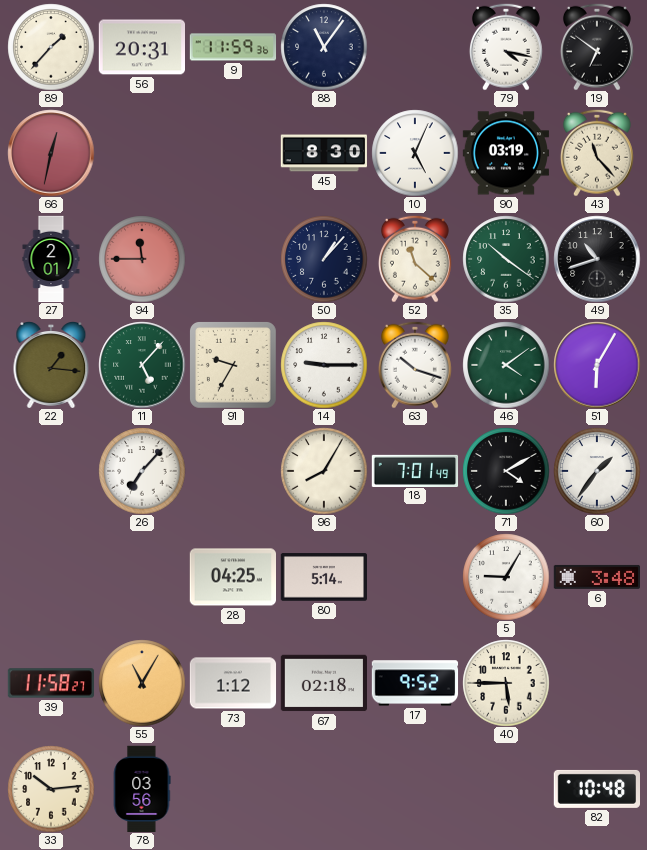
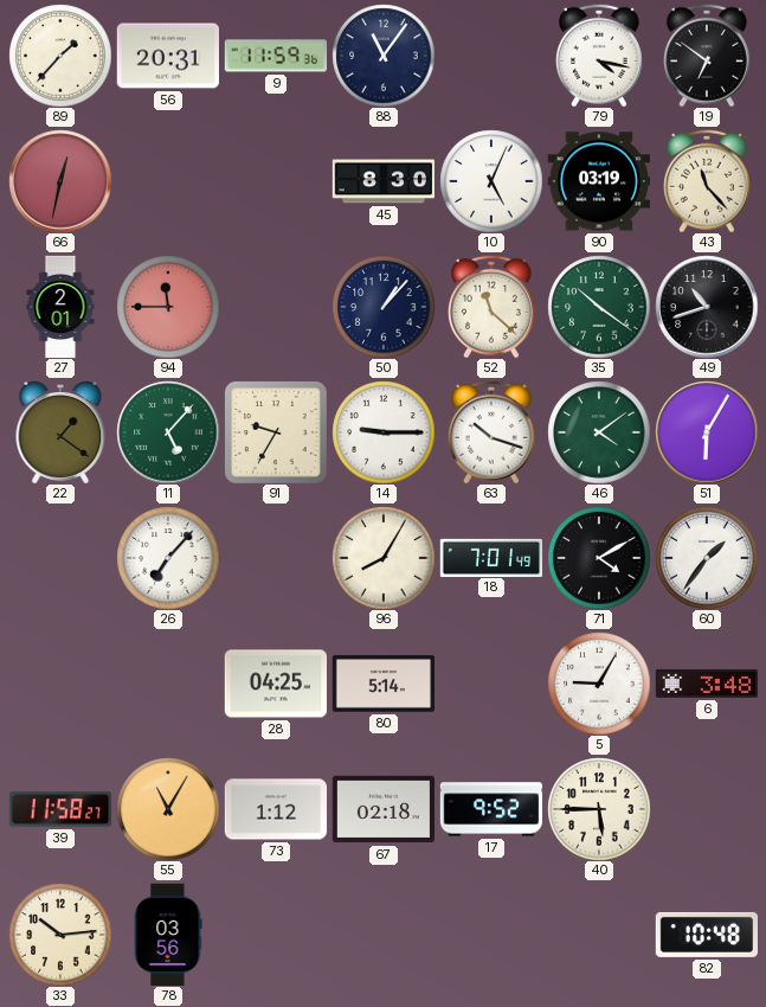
22: 1:16 -> 1:21
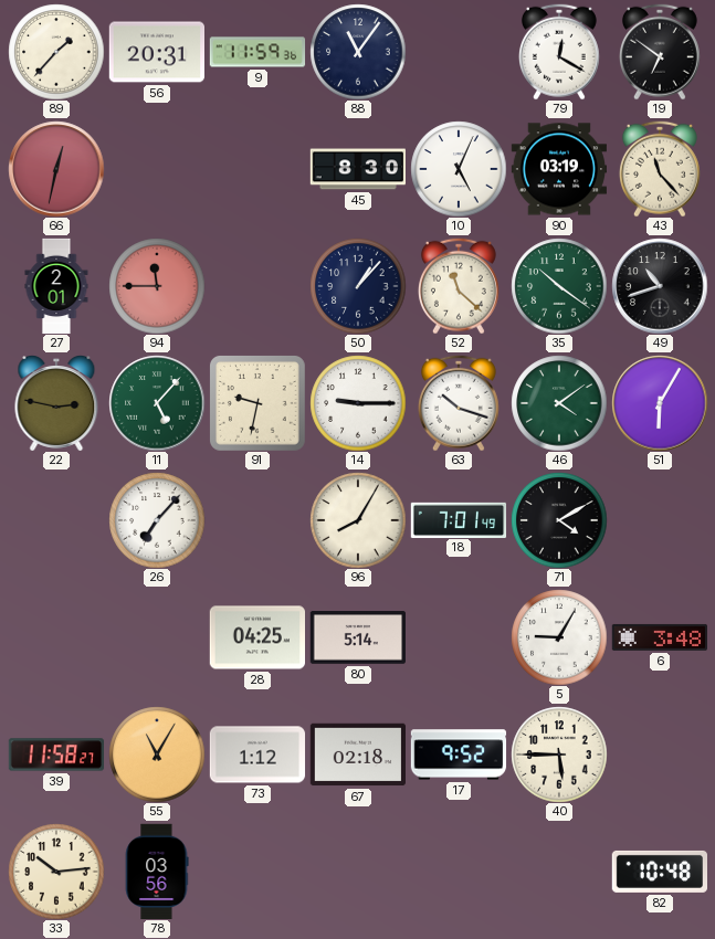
79: 4:17 -> 12:20
22: 1:21 -> 2:47
91: 9:35 -> 9:32
60: 1:36 -> none
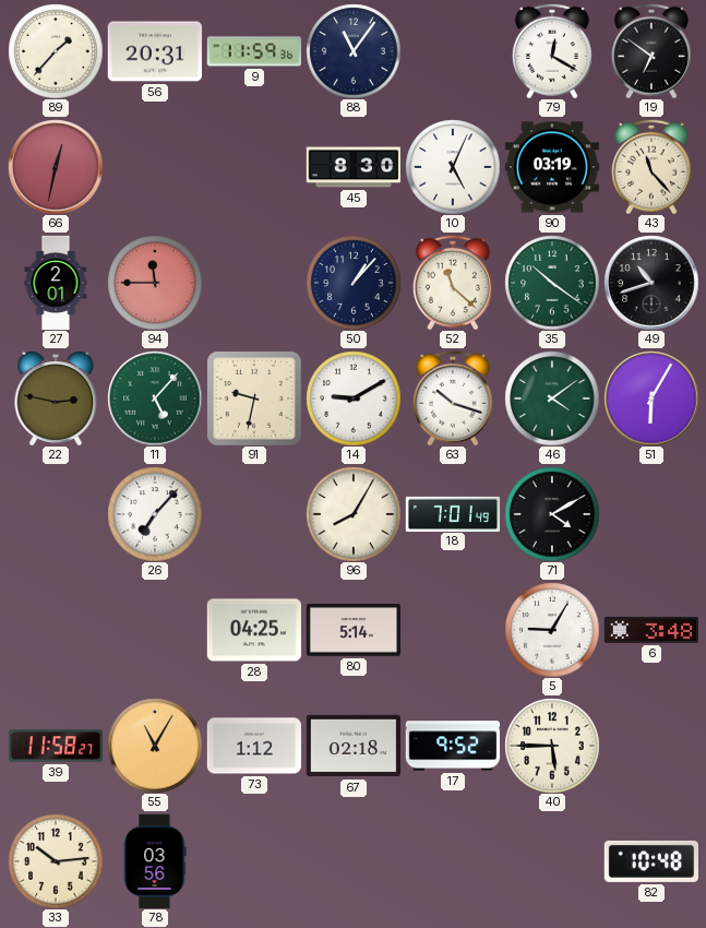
14: 9:15 -> 9:10
